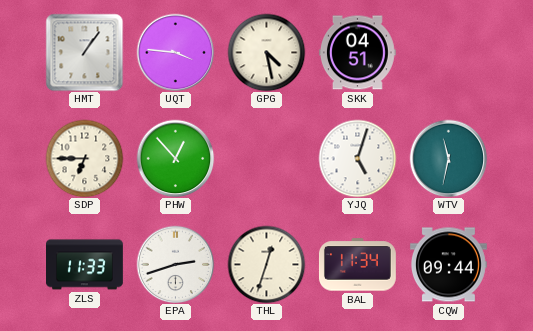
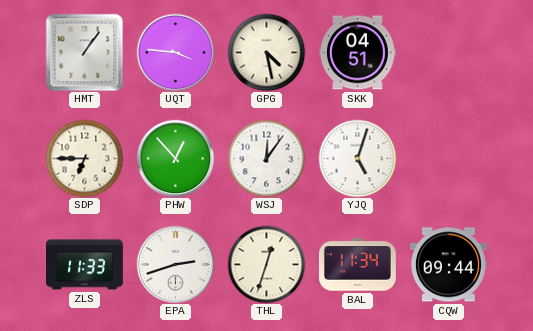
WSJ: none -> 12:06
WTV: 11:32 -> none
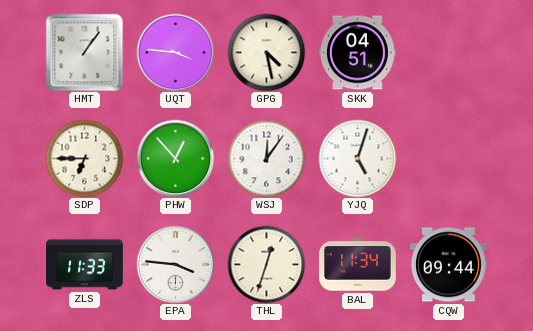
EPA: 2:42 -> 3:46
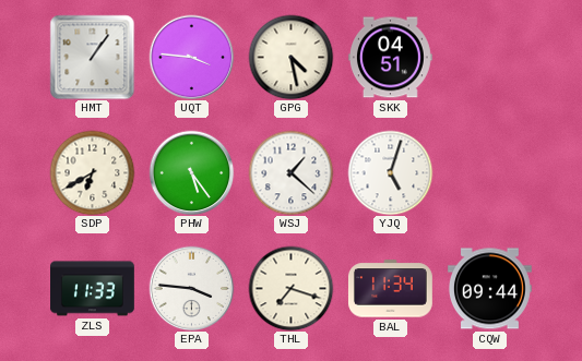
SDP: 6:45 -> 6:40
PHW: 12:53 -> 5:24
WSJ: 12:06 -> 1:22
THL: 12:33 -> 7:18
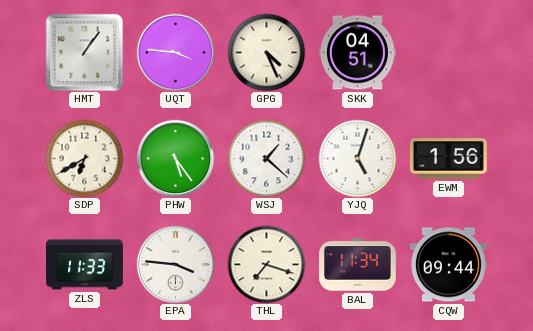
GPG: 4:28 -> 4:26
EWM: none -> 1:56
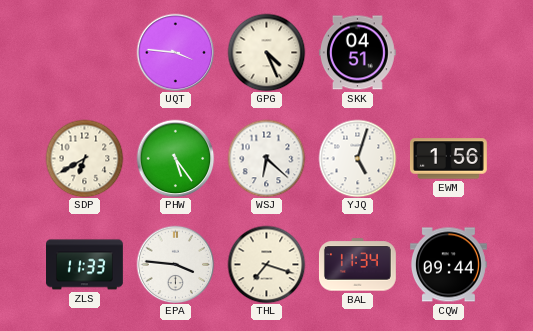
HMT: 1:06 -> none
WSJ: 1:22 -> 6:22
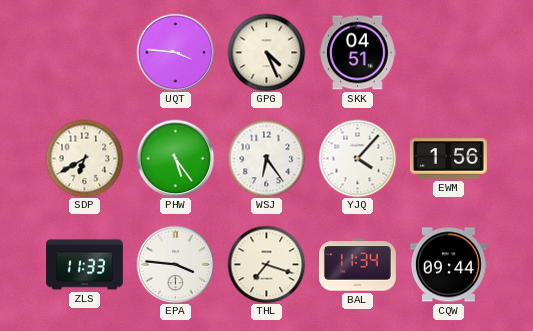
WSJ: 6:22 -> 6:24
YJQ: 5:03 -> 4:07
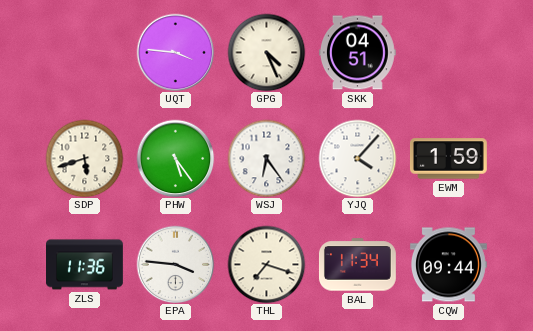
SDP: 6:40 -> 5:42
EWM: 1:56 -> 1:59
ZLS: 11:33 -> 11:36
